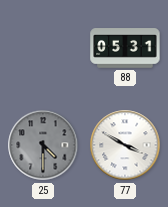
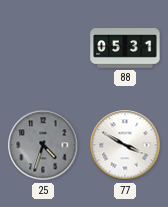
25: 4:30 -> 4:33
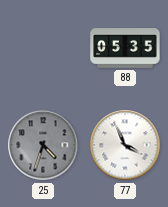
88: 05:31 -> 05:35
77: 3:50 -> 3:56
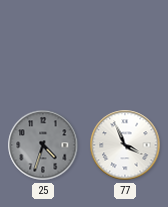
88: 05:35 -> none
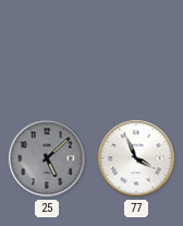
25: 4:33 -> 5:08
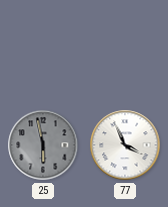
25: 5:08 -> 5:58
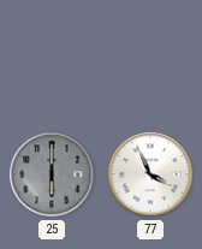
25: 5:58 -> 6:00
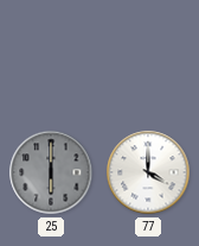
77: 3:56 -> 4:00
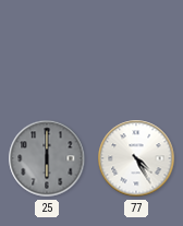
77: 4:00 -> 4:25
